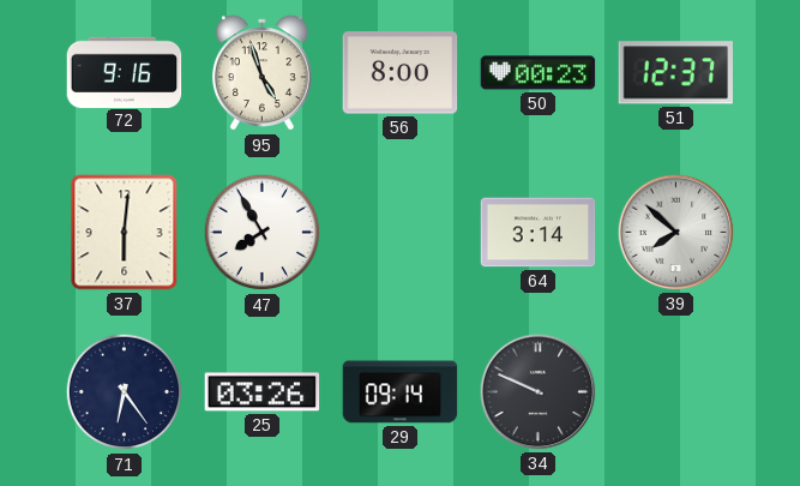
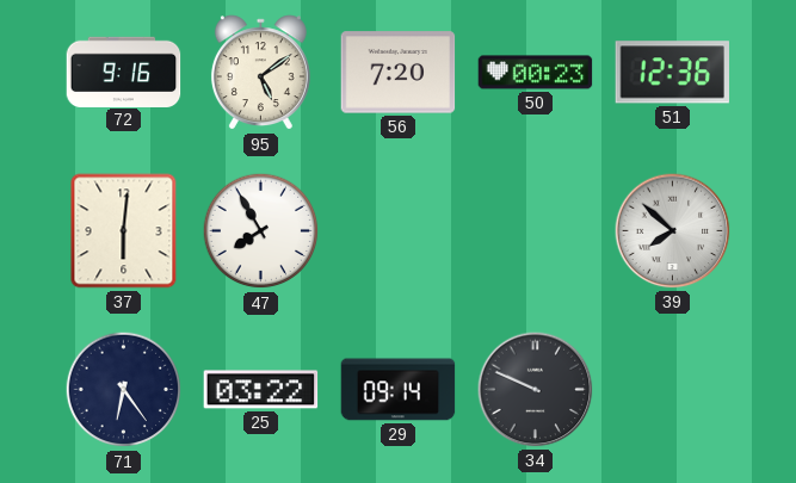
95: 4:57 -> 5:09
56: 8:00 -> 7:20
51: 12:37 -> 12:36
64: 3:14 -> none
25: 03:26 -> 03:22
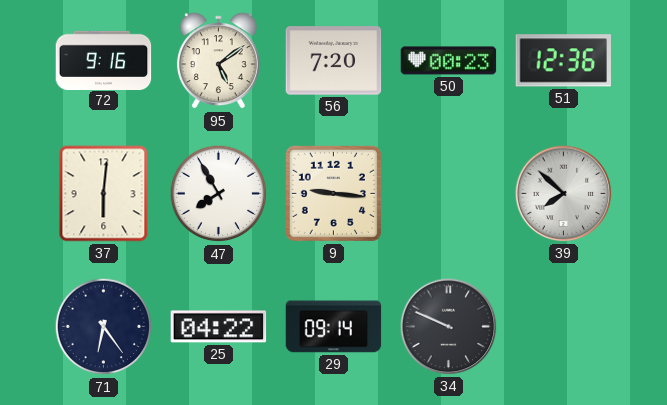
9: none -> 9:16
25: 03:22 -> 04:22
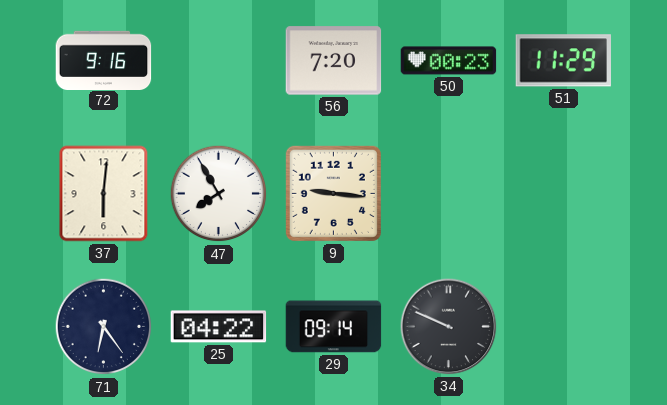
95: 5:09 -> none
51: 12:36 -> 11:29
39: 7:52 -> none
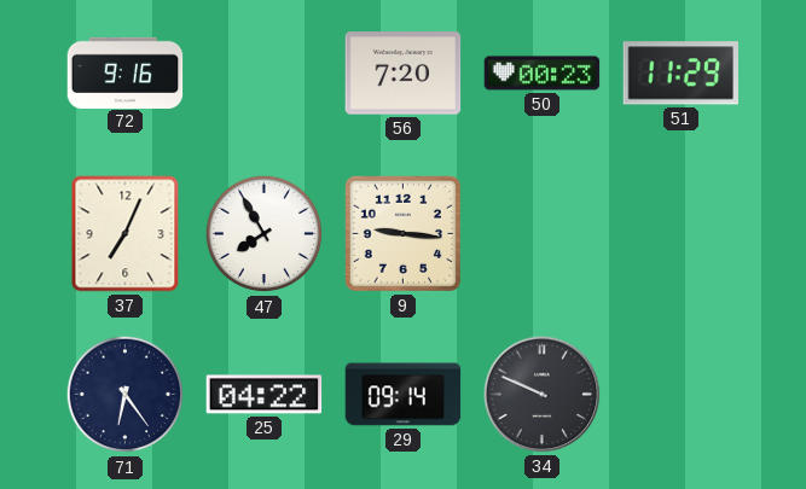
37: 6:01 -> 7:04
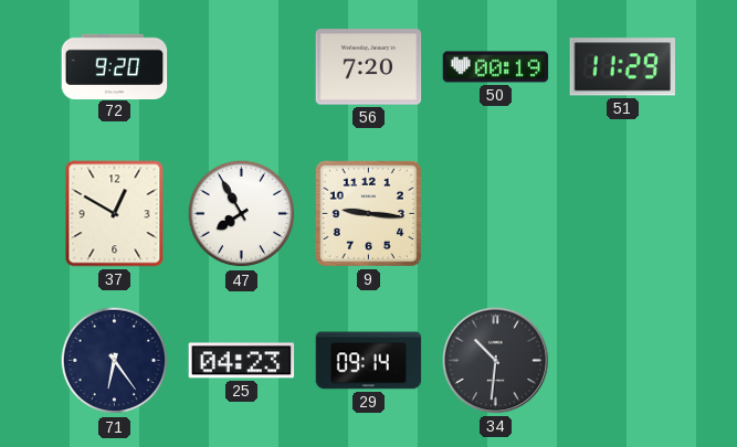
72: 9:16 -> 9:20
50: 00:23 -> 00:19
37: 7:04 -> 12:50
25: 04:22 -> 04:23
34: 9:49 -> 10:31
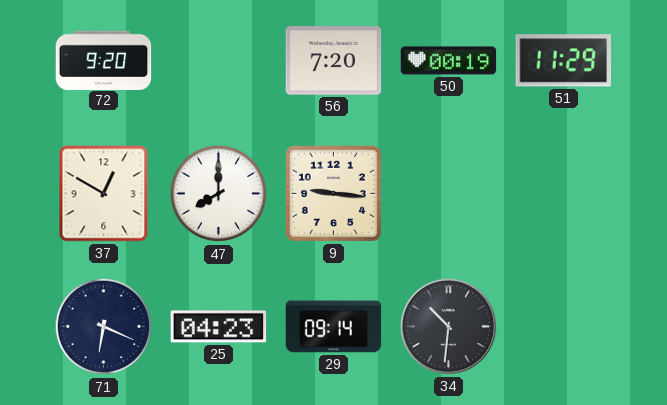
47: 7:55 -> 8:00
71: 6:24 -> 6:19
